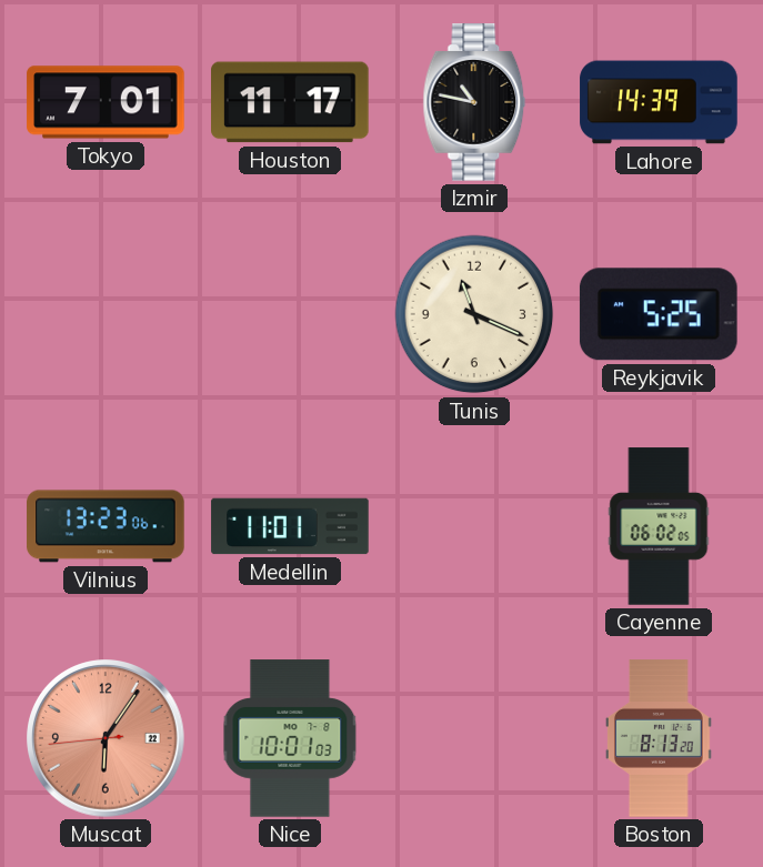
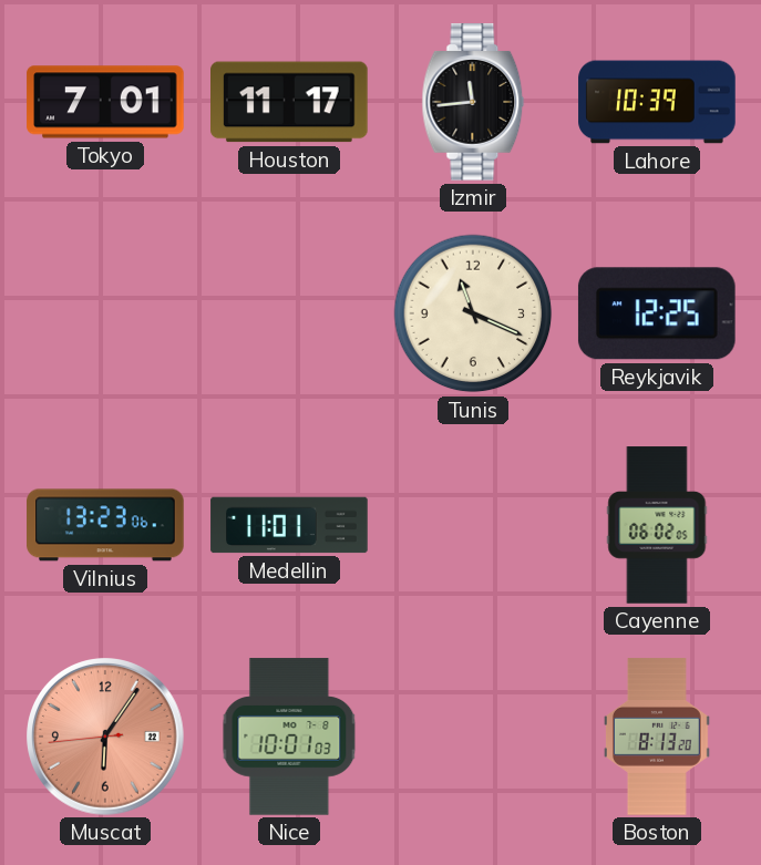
Izmir: 10:47 -> 11:44
Lahore: 14:39 -> 10:39
Reykjavik: 5:25 -> 12:25
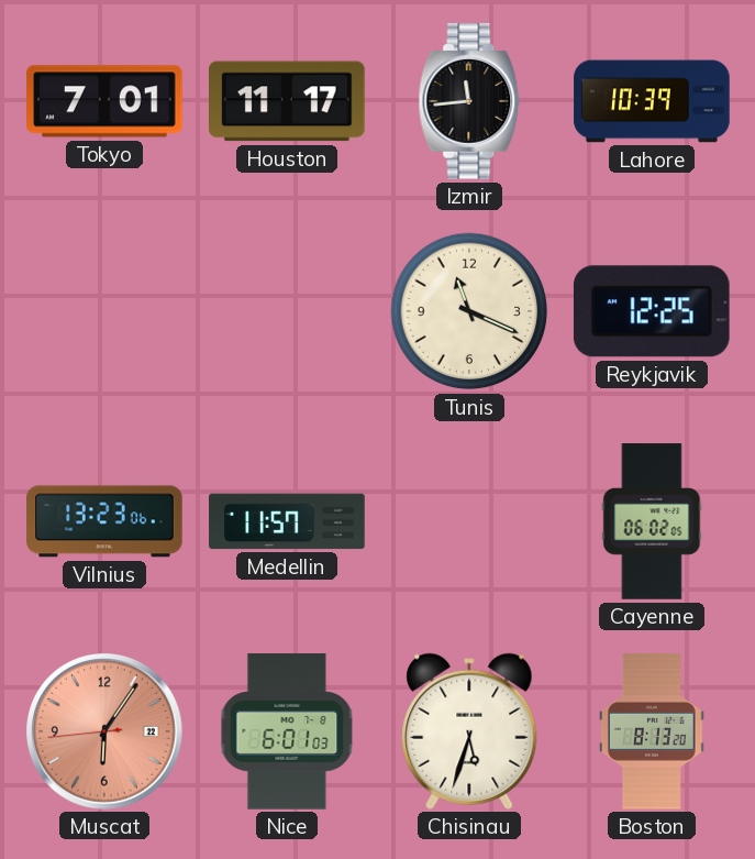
Medellin: 11:01 -> 11:57
Nice: 10:01 -> 6:01
Chisinau: none -> 5:33
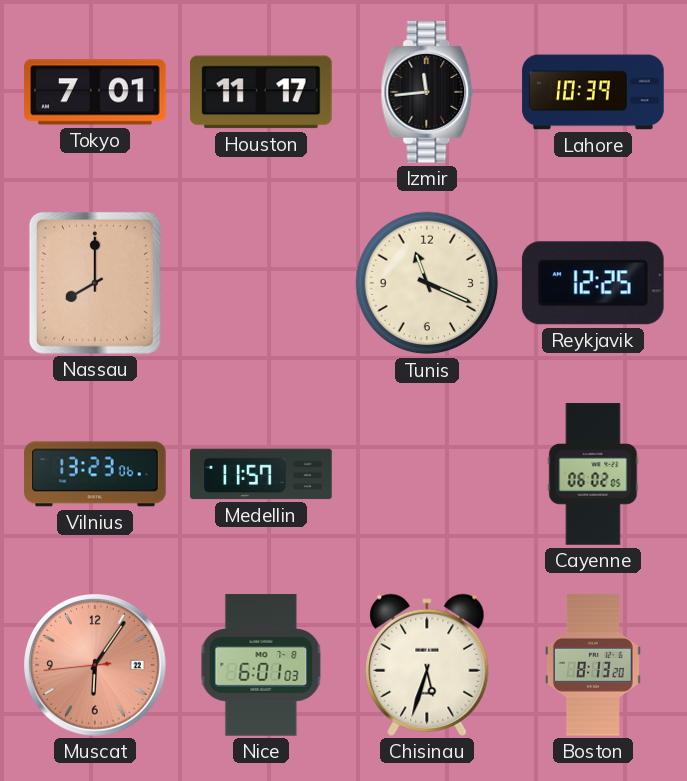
Nassau: none -> 8:00
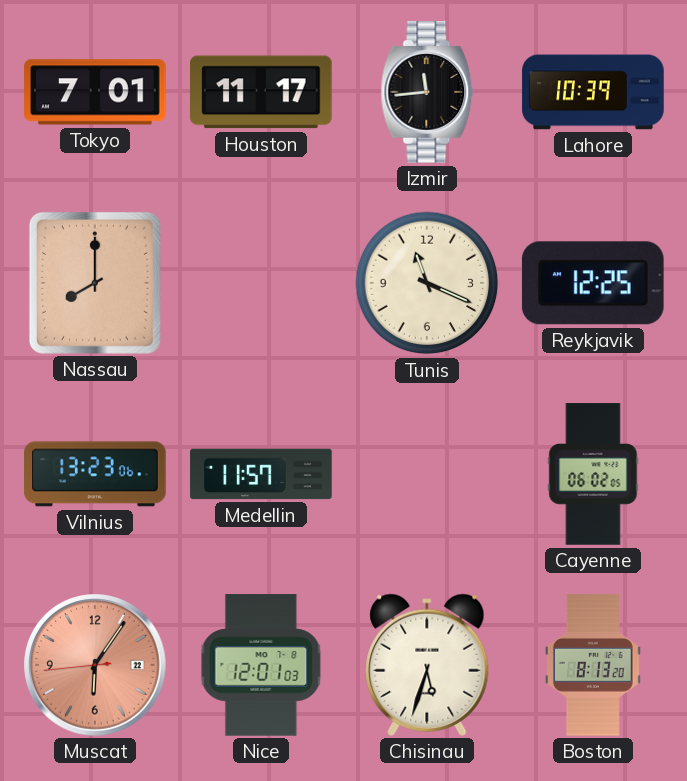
Nice: 6:01 -> 12:01
